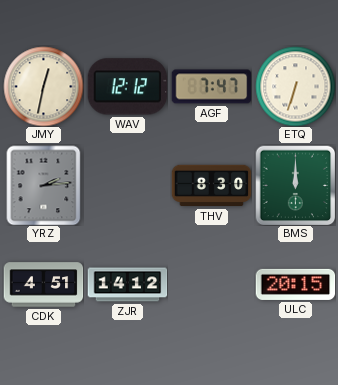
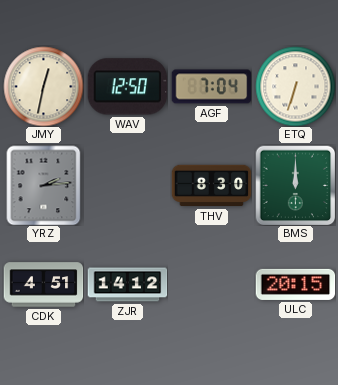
WAV: 12:12 -> 12:50
AGF: 7:47 -> 7:04
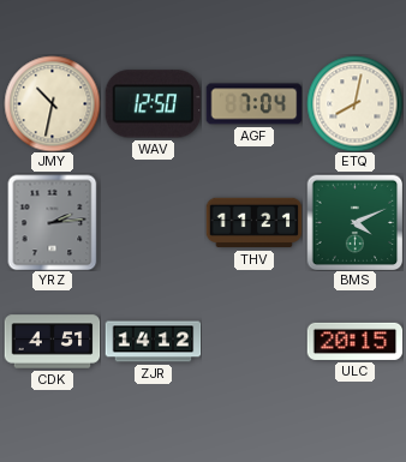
JMY: 12:32 -> 10:32
ETQ: 6:33 -> 8:02
THV: 8:30 -> 11:21
BMS: 12:00 -> 4:11
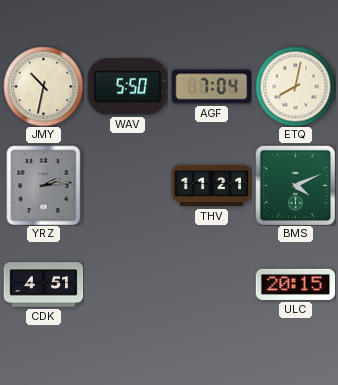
WAV: 12:50 -> 5:50
ZJR: 14:12 -> none
